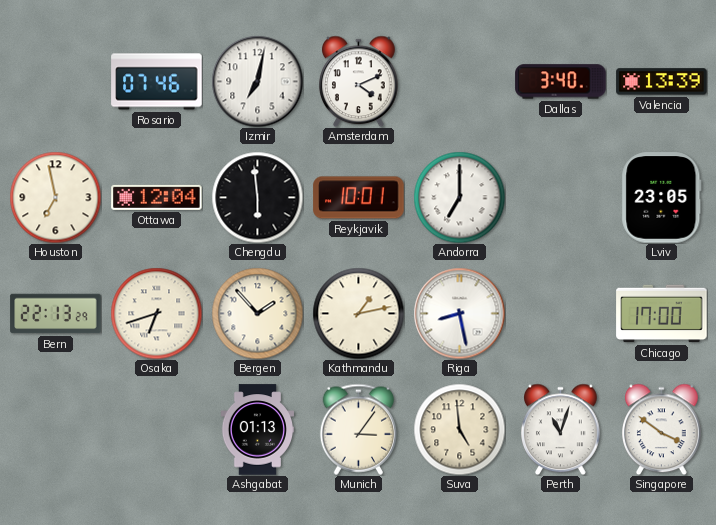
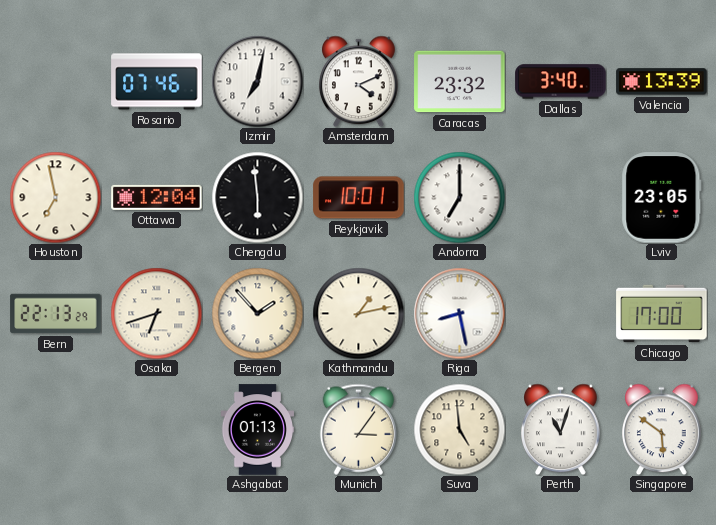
Caracas: none -> 23:32
Singapore: 3:51 -> 5:51
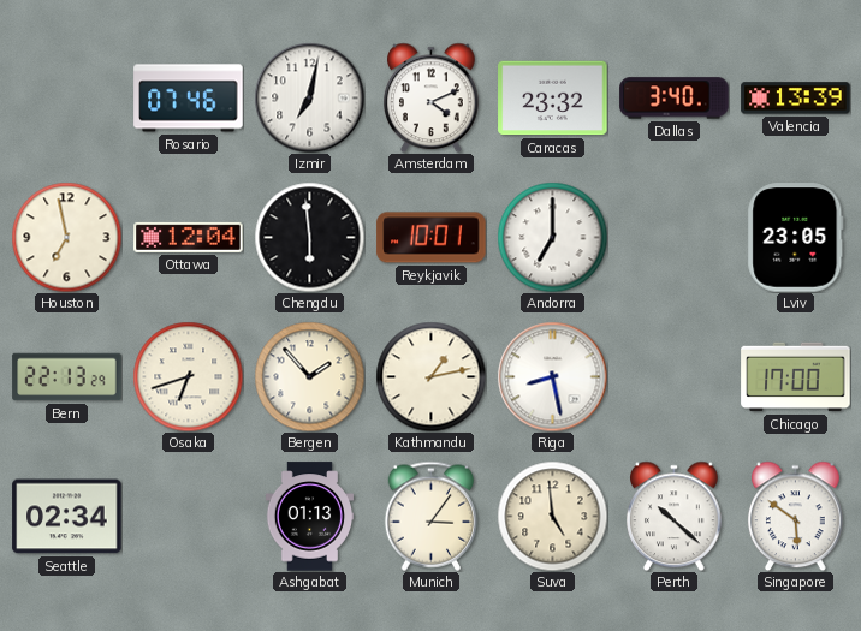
Seattle: none -> 02:34
Perth: 11:03 -> 10:22
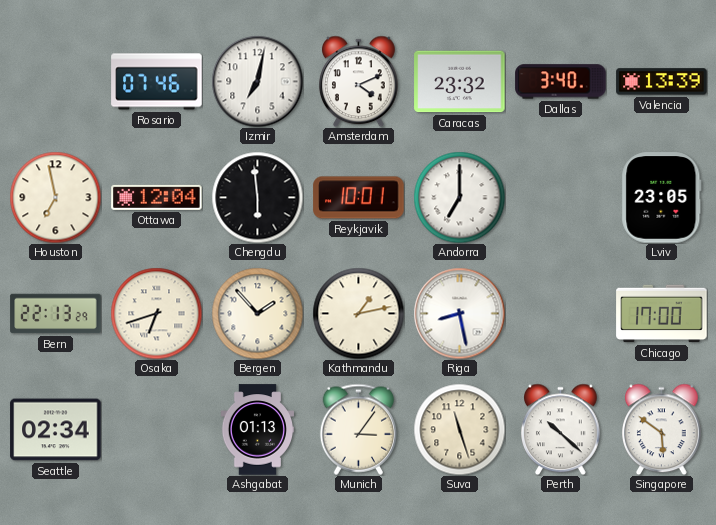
Suva: 4:59 -> 11:27
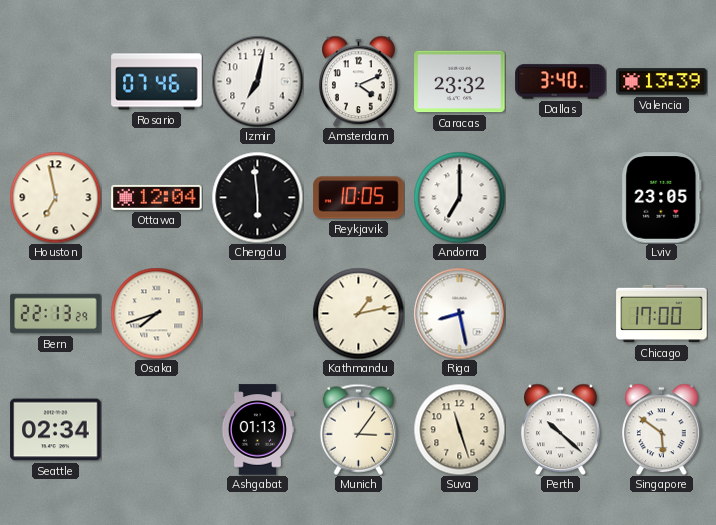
Reykjavik: 10:01 -> 10:05
Osaka: 6:42 -> 7:42
Bergen: 1:53 -> none
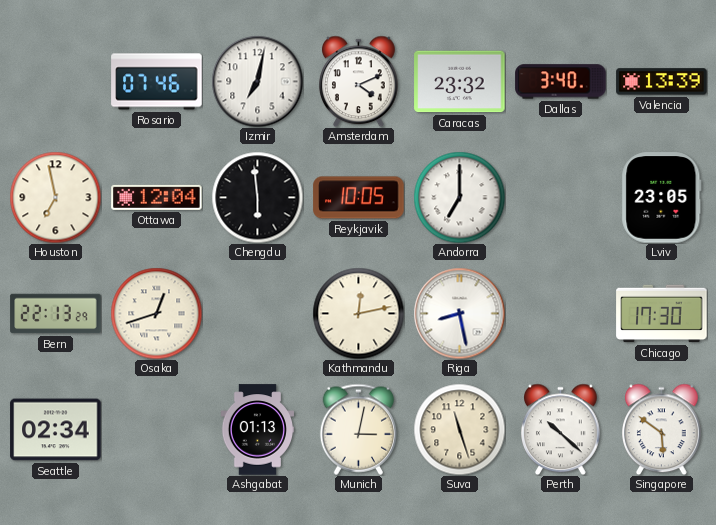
Osaka: 7:42 -> 12:42
Kathmandu: 1:13 -> 12:13
Chicago: 17:00 -> 17:30
Munich: 3:06 -> 3:02
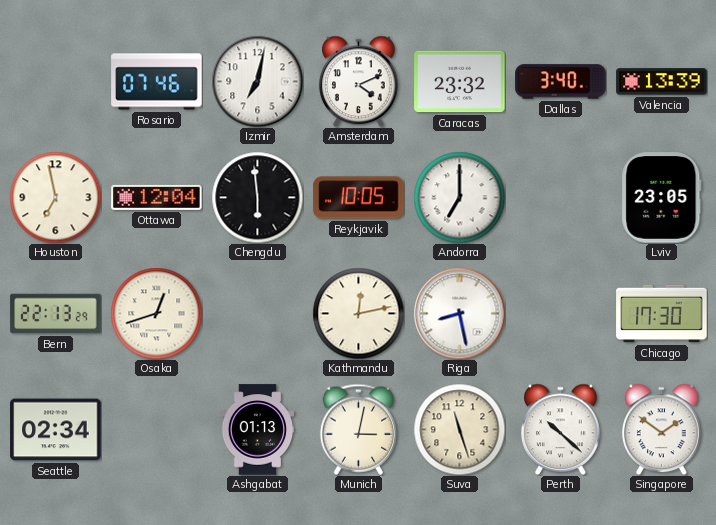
Singapore: 5:51 -> 1:51
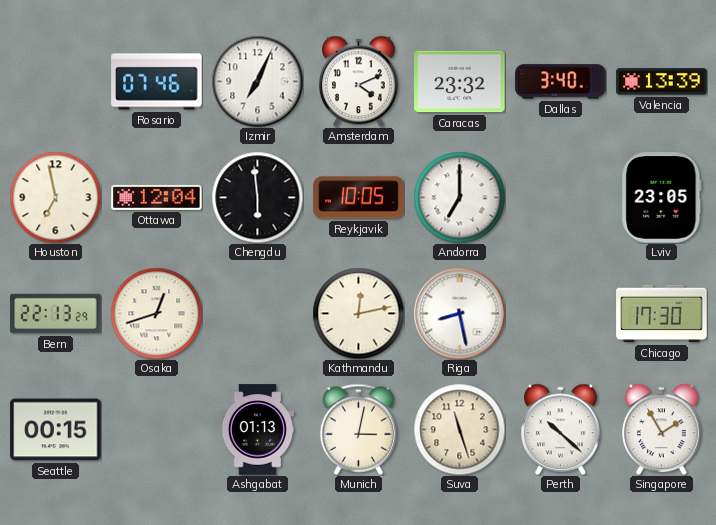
Izmir: 7:02 -> 7:04
Seattle: 02:34 -> 00:15
Singapore: 1:51 -> 1:55
